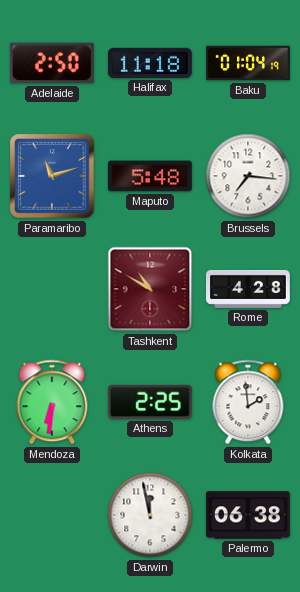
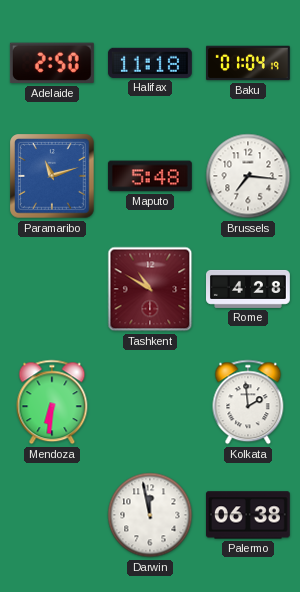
Athens: 2:25 -> none
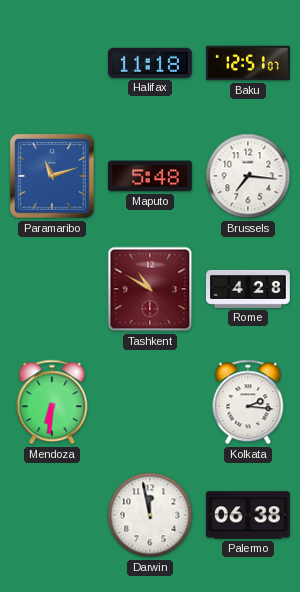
Adelaide: 2:50 -> none
Baku: 01:04 -> 12:51
Kolkata: 1:59 -> 2:16
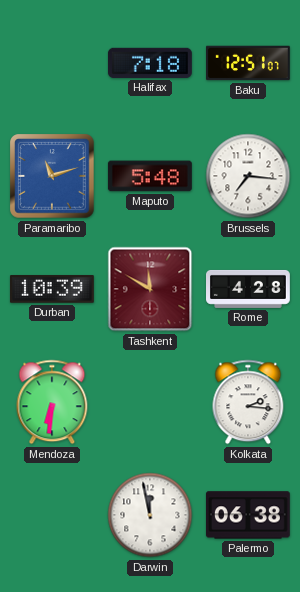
Halifax: 11:18 -> 7:18
Durban: none -> 10:39
Tashkent: 10:50 -> 11:50
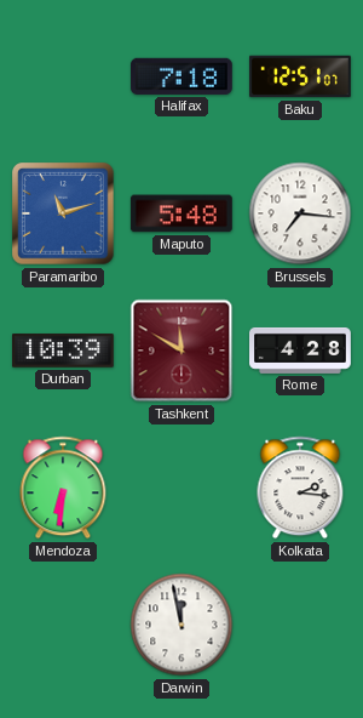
Palermo: 06:38 -> none
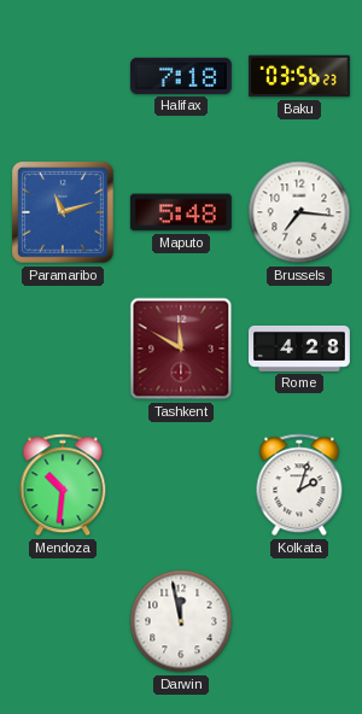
Baku: 12:51 -> 03:56
Durban: 10:39 -> none
Mendoza: 6:31 -> 10:31
Kolkata: 2:16 -> 2:03
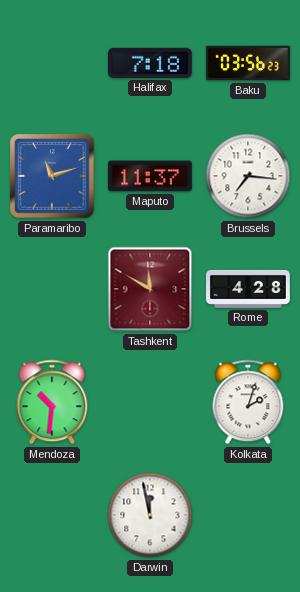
Maputo: 5:48 -> 11:37
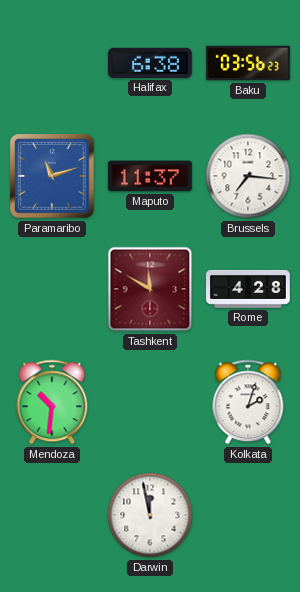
Halifax: 7:18 -> 6:38
